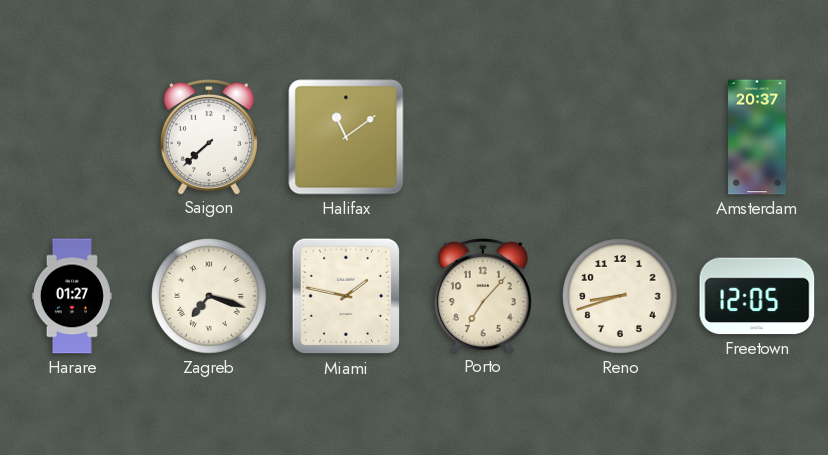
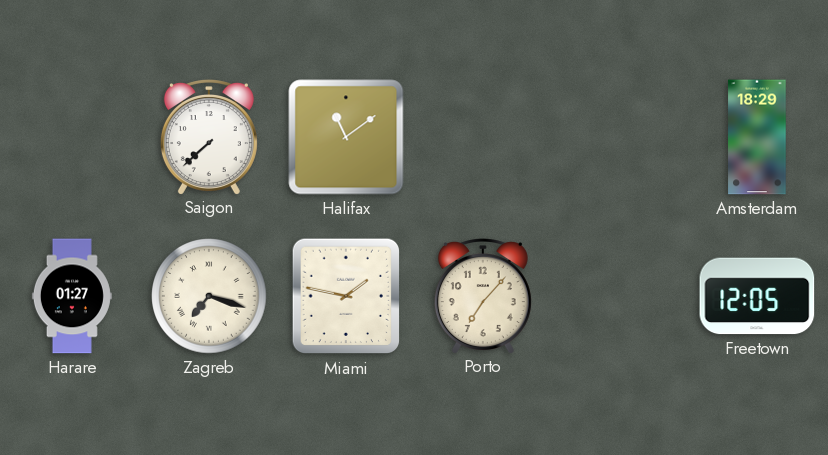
Amsterdam: 20:37 -> 18:29
Reno: 8:42 -> none
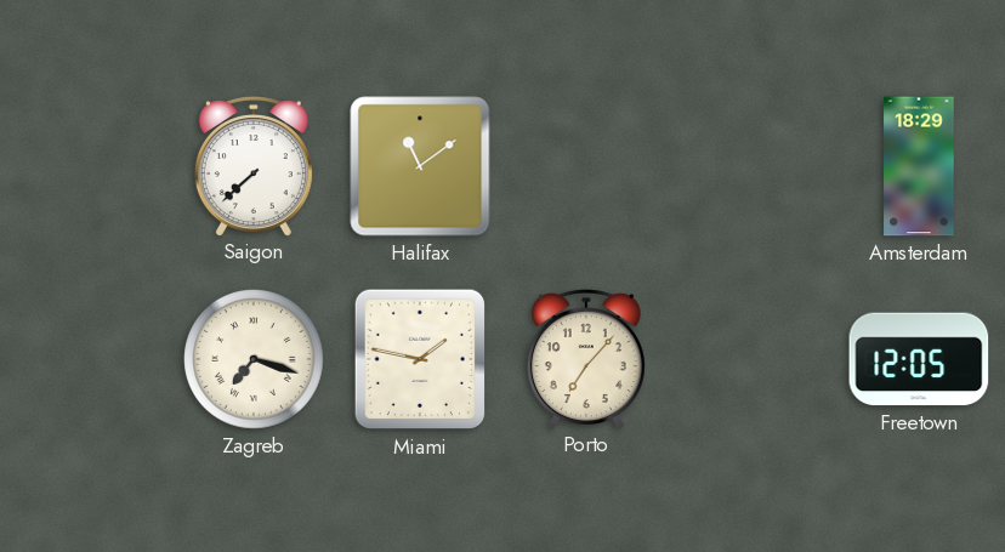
Harare: 01:27 -> none
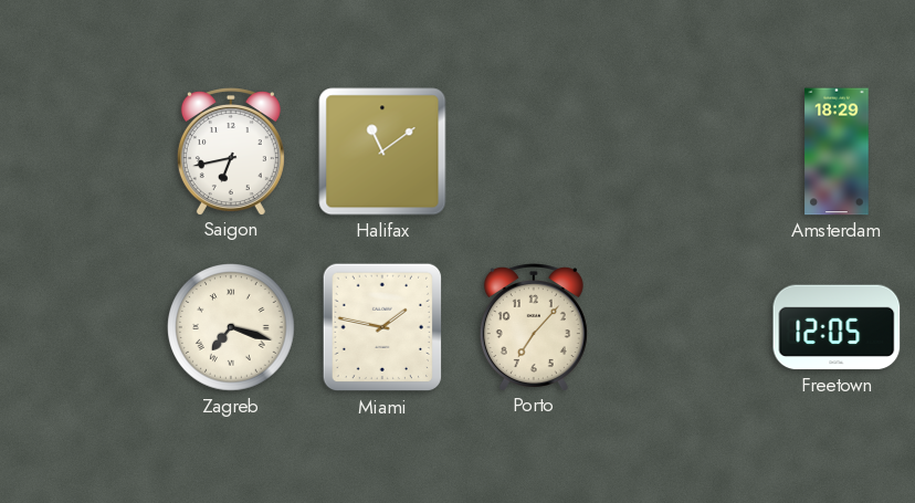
Saigon: 7:38 -> 6:43
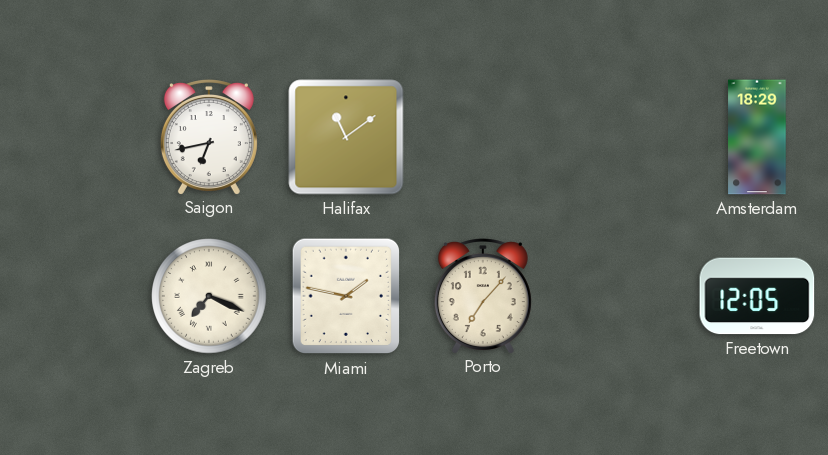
Zagreb: 7:18 -> 7:19
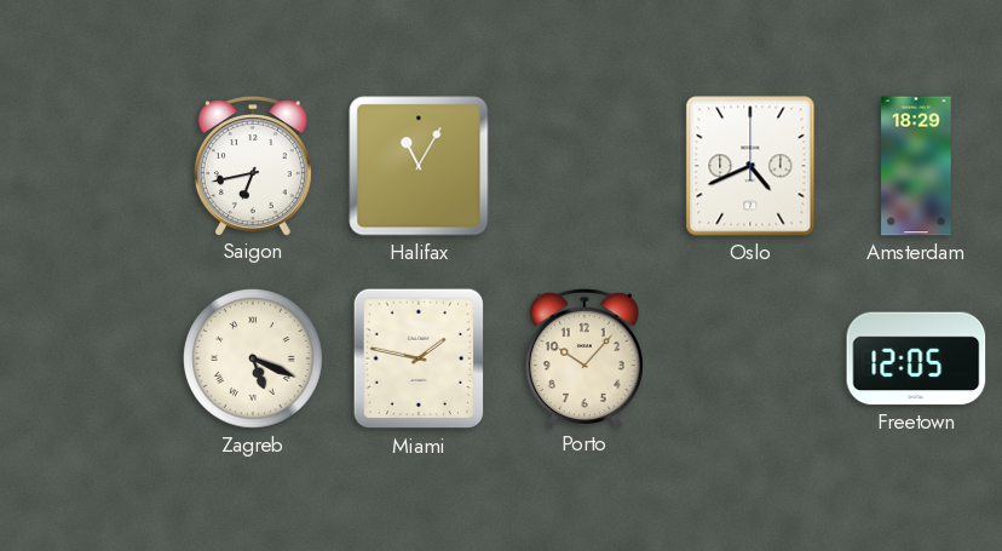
Halifax: 11:09 -> 11:05
Oslo: none -> 4:41
Zagreb: 7:19 -> 5:19
Porto: 7:07 -> 10:07
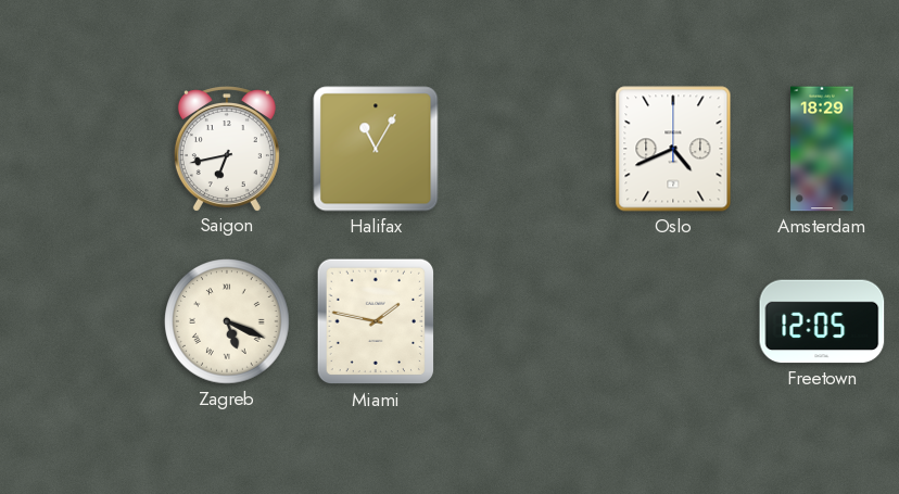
Porto: 10:07 -> none
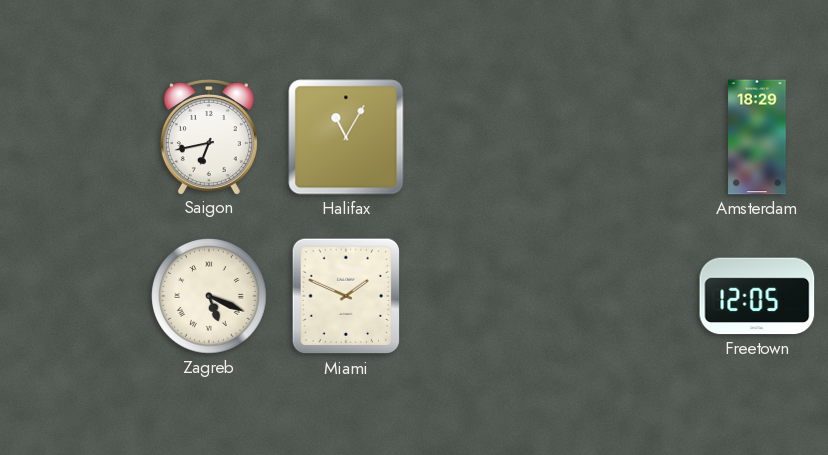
Oslo: 4:41 -> none
Miami: 1:47 -> 1:49
